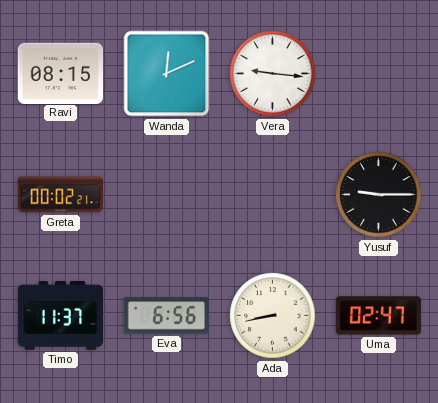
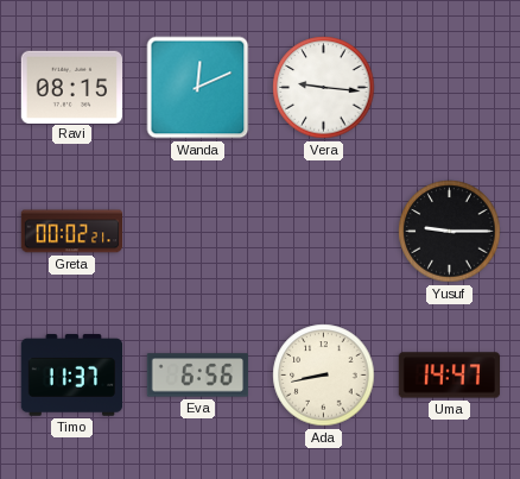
Uma: 02:47 -> 14:47
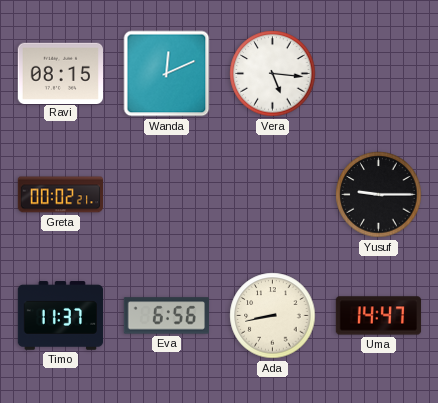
Vera: 9:16 -> 5:16
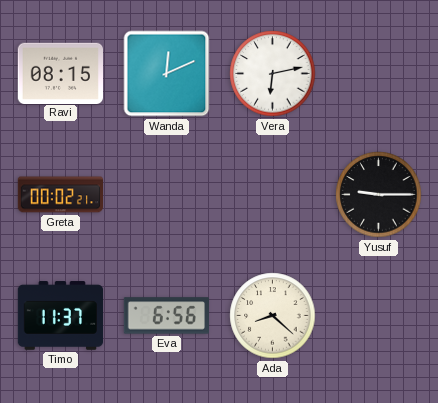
Vera: 5:16 -> 6:13
Ada: 8:43 -> 8:22
Uma: 14:47 -> none
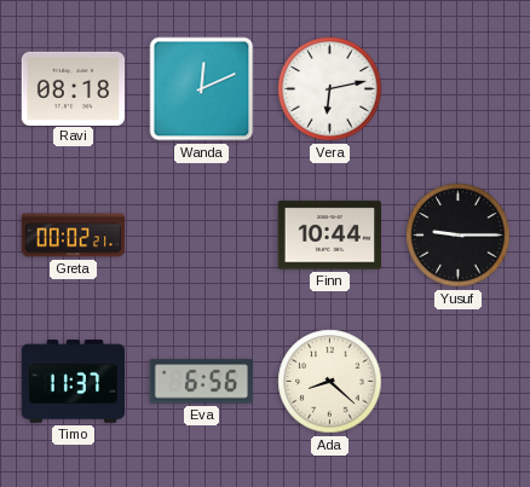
Ravi: 08:15 -> 08:18
Finn: none -> 10:44
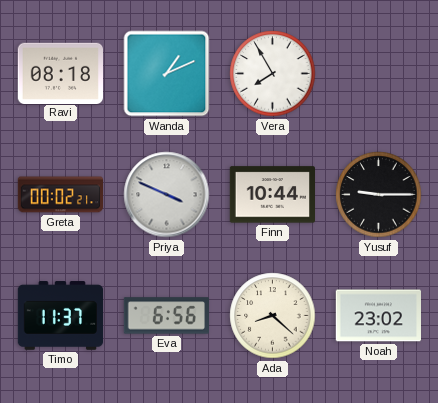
Wanda: 12:11 -> 1:11
Vera: 6:13 -> 7:55
Priya: none -> 3:49
Noah: none -> 23:02
